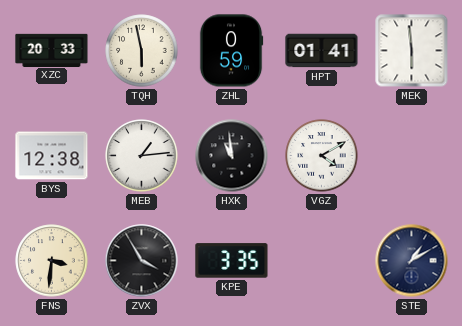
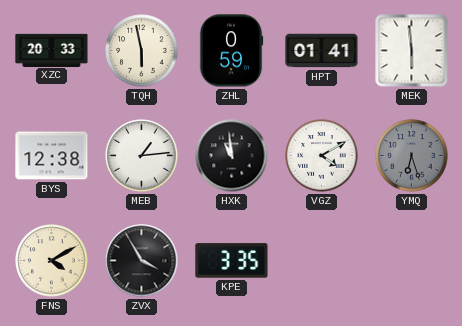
YMQ: none -> 6:27
FNS: 3:31 -> 4:10
STE: 1:10 -> none
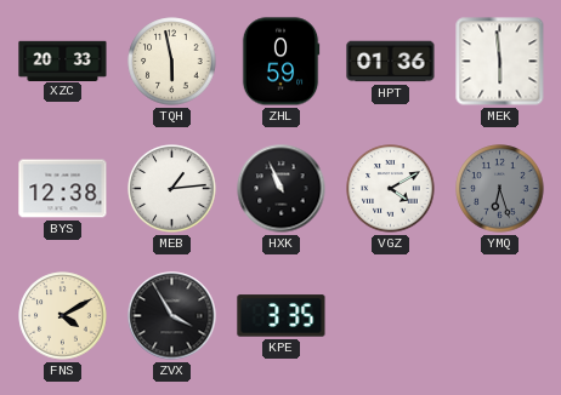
HPT: 01:41 -> 01:36
HXK: 10:59 -> 10:56
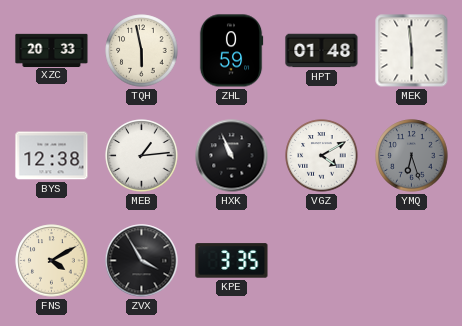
HPT: 01:36 -> 01:48
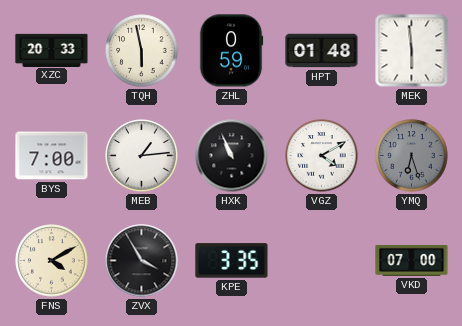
BYS: 12:38 -> 7:00
VKD: none -> 07:00
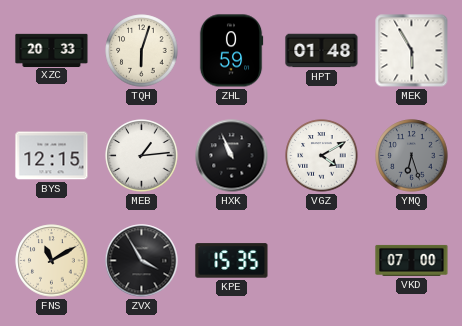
TQH: 5:58 -> 6:03
MEK: 5:59 -> 5:55
BYS: 7:00 -> 12:15
FNS: 4:10 -> 11:10
KPE: 3:35 -> 15:35
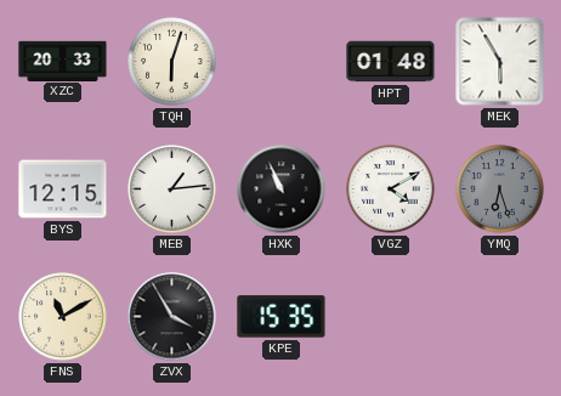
ZHL: 0:59 -> none
VKD: 07:00 -> none
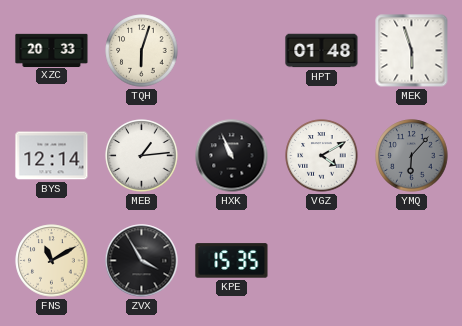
MEK: 5:55 -> 5:57
BYS: 12:15 -> 12:14
YMQ: 6:27 -> 6:07
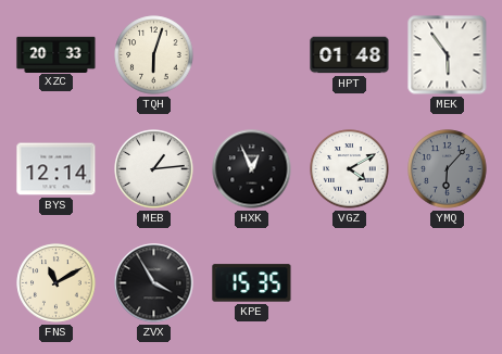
MEK: 5:57 -> 5:54
HXK: 10:56 -> 12:56
